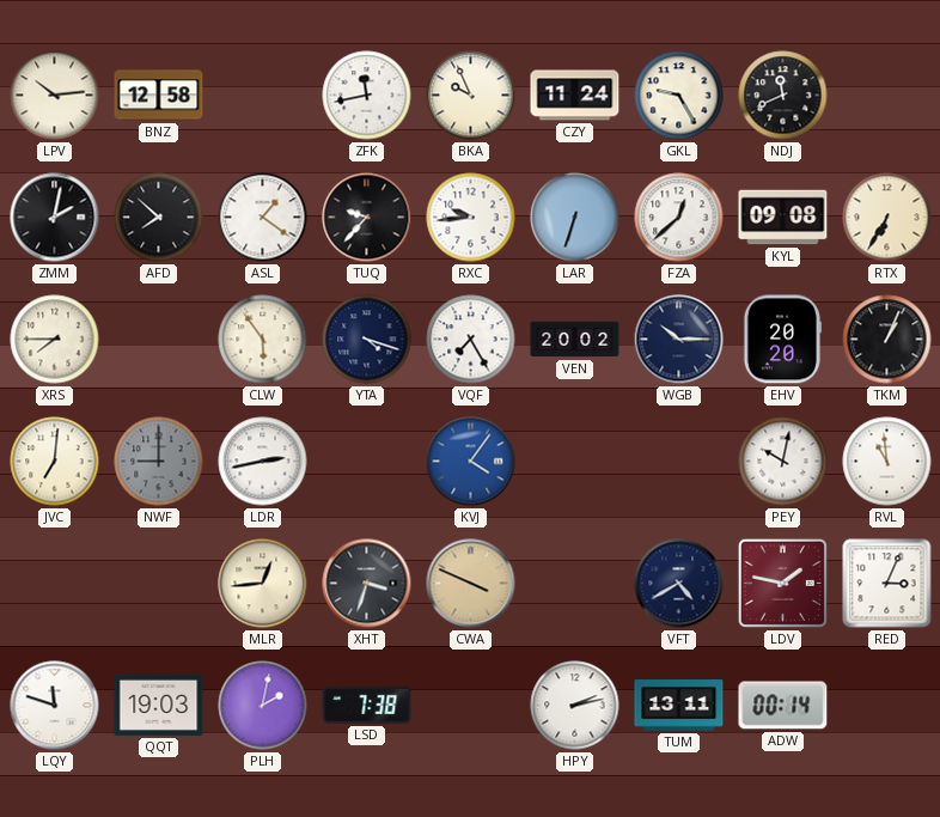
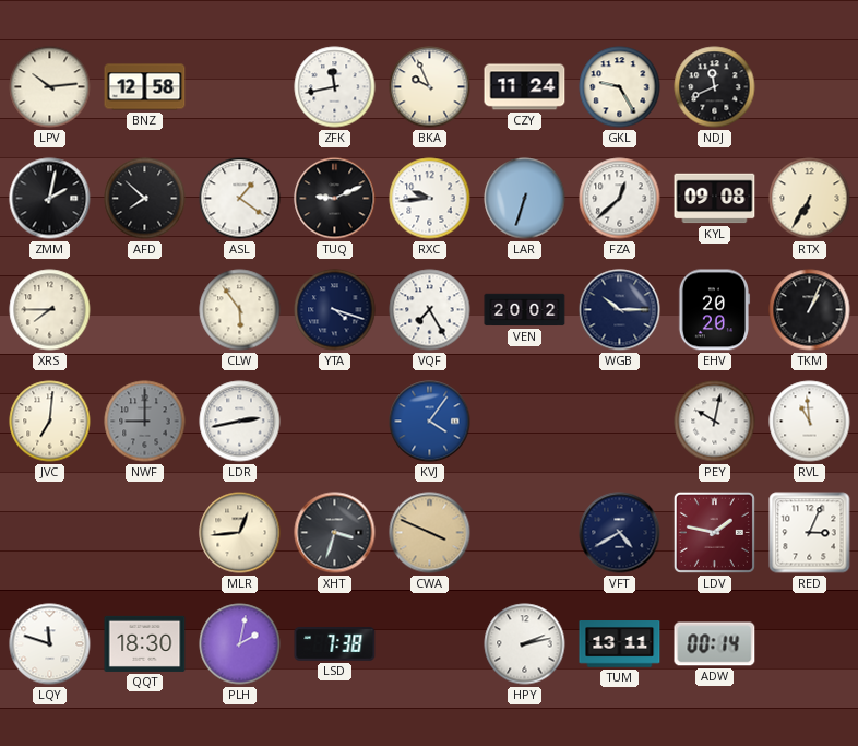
TUQ: 9:37 -> 9:11
QQT: 19:03 -> 18:30
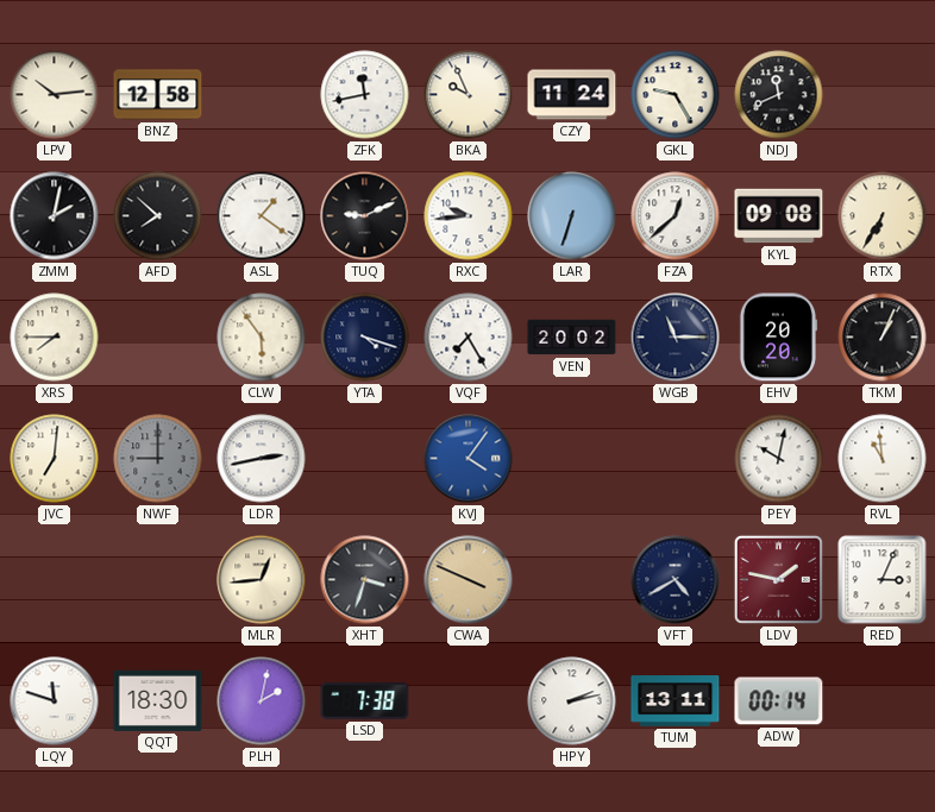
WGB: 10:15 -> 11:15
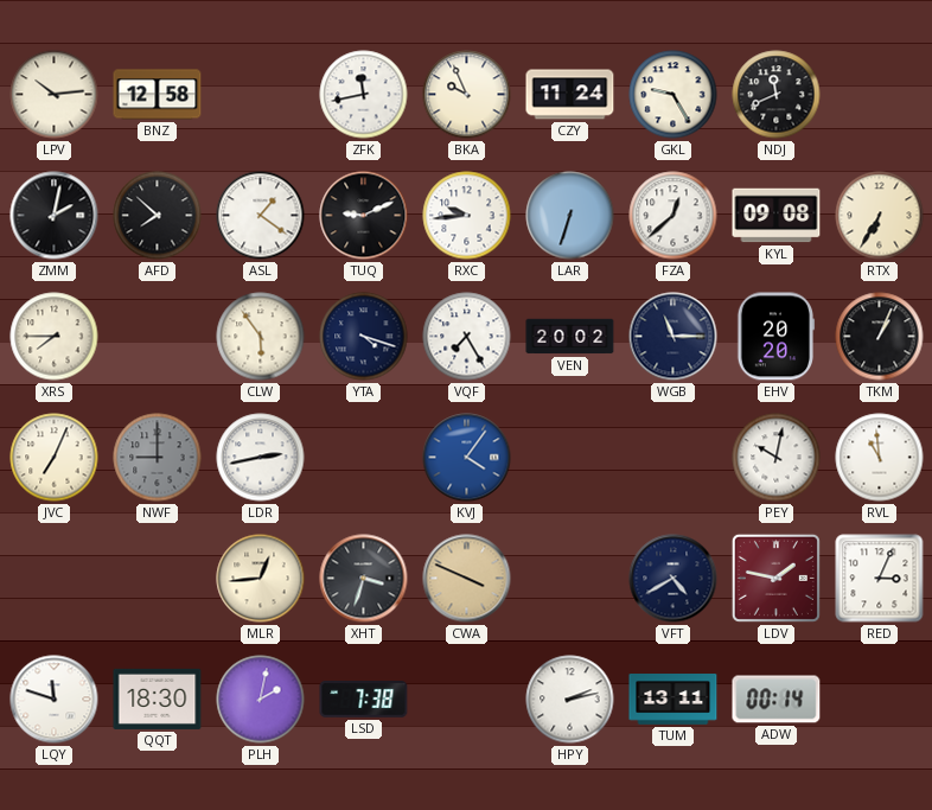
JVC: 7:01 -> 7:04
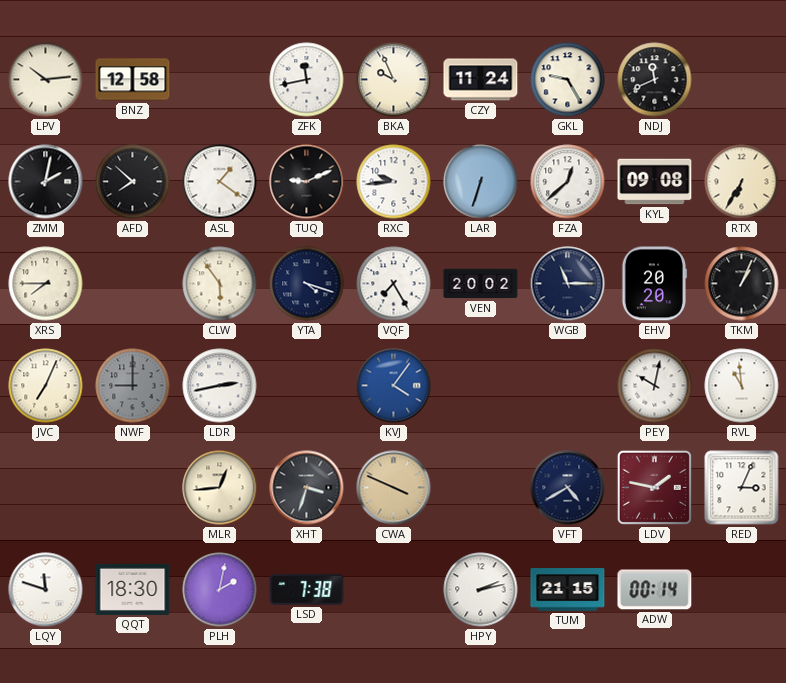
TUM: 13:11 -> 21:15
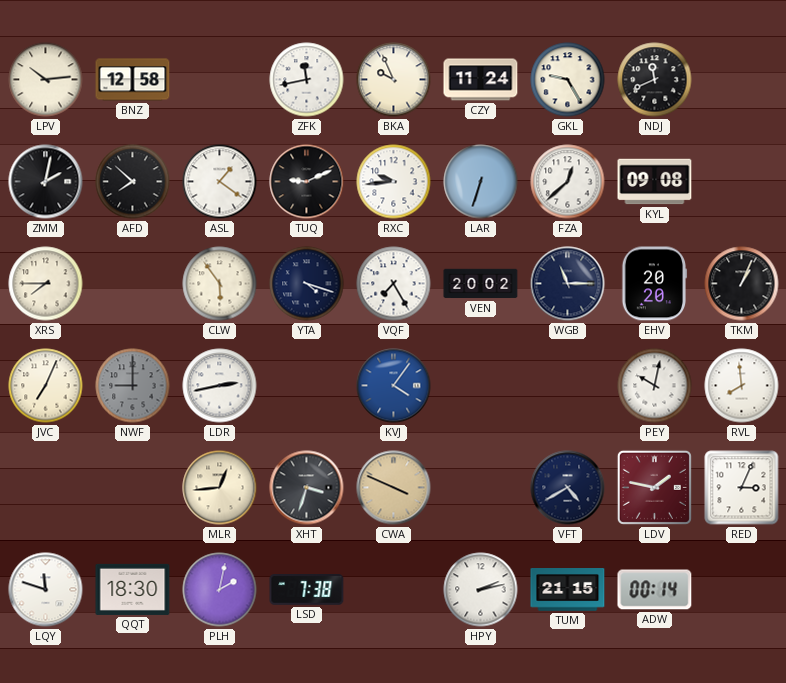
RTX: 6:35 -> none
RVL: 10:59 -> 7:59
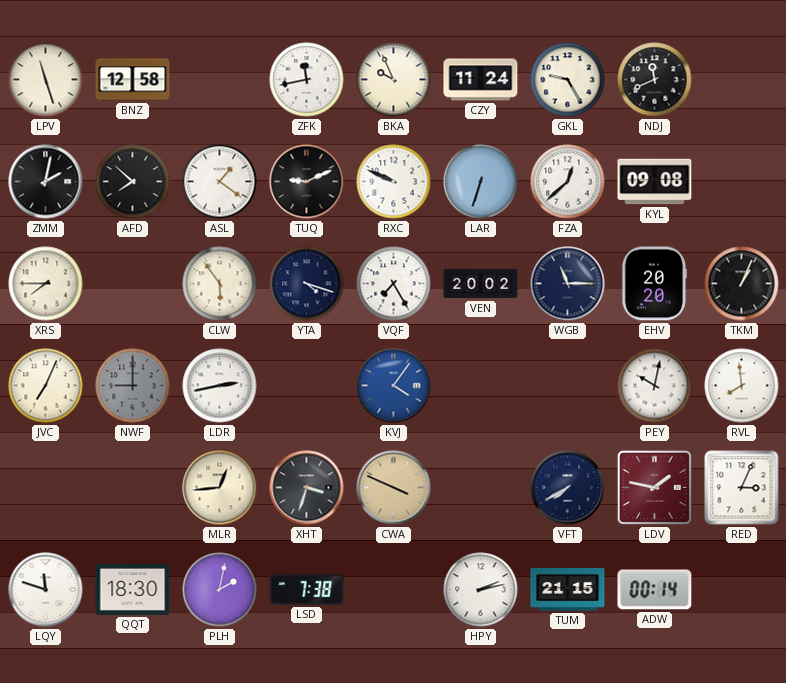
LPV: 10:14 -> 11:27
RXC: 9:44 -> 9:49
VFT: 4:40 -> 7:40
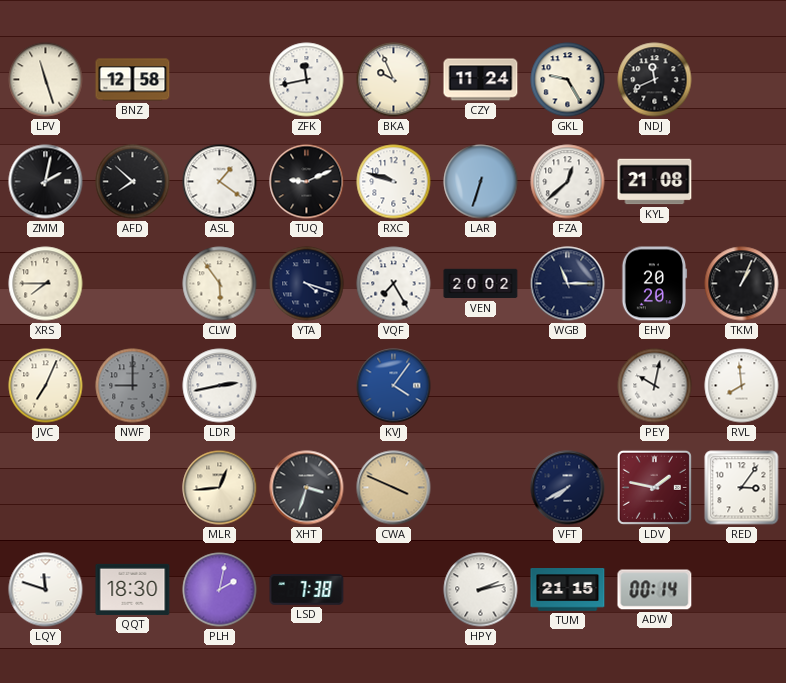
RXC: 9:49 -> 9:48
KYL: 09:08 -> 21:08
RED: 3:04 -> 3:06
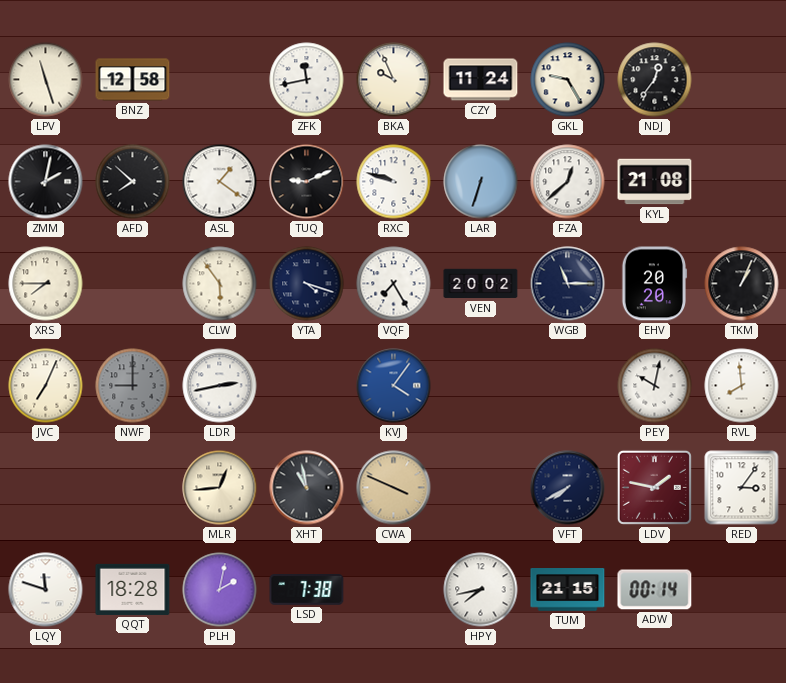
NDJ: 11:41 -> 12:36
XHT: 3:33 -> 10:58
QQT: 18:30 -> 18:28
HPY: 2:13 -> 7:43
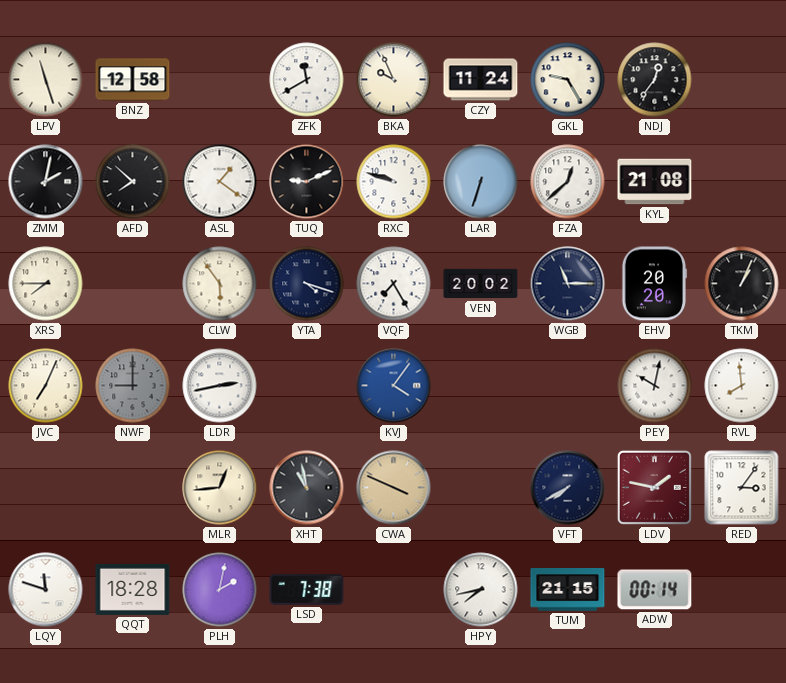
ZFK: 11:43 -> 11:40
